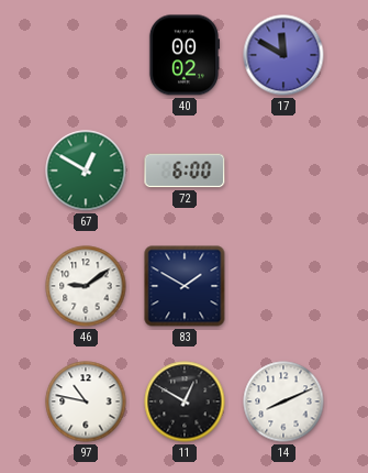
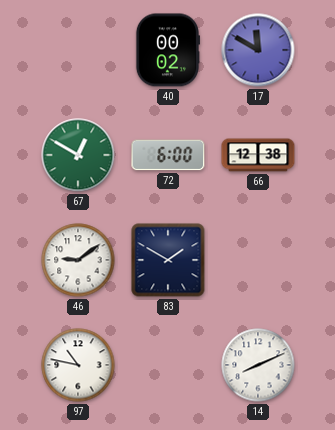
66: none -> 12:38
11: 12:50 -> none
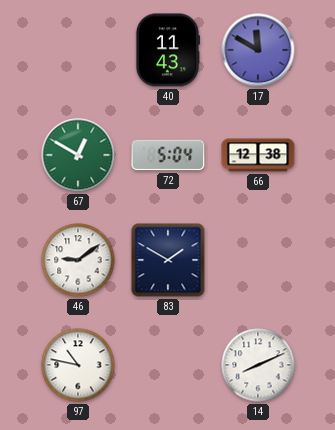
40: 00:02 -> 11:43
72: 6:00 -> 5:04
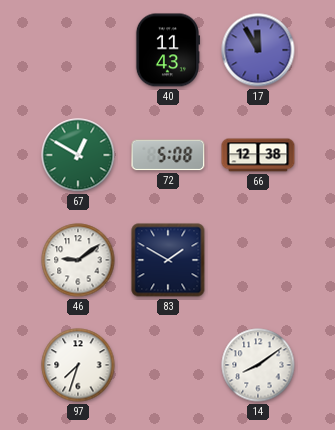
17: 11:50 -> 11:55
72: 5:04 -> 5:08
97: 10:47 -> 7:33
14: 8:11 -> 8:09
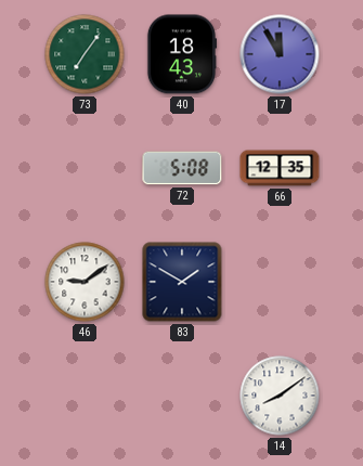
73: none -> 7:06
40: 11:43 -> 18:43
67: 12:50 -> none
66: 12:38 -> 12:35
97: 7:33 -> none
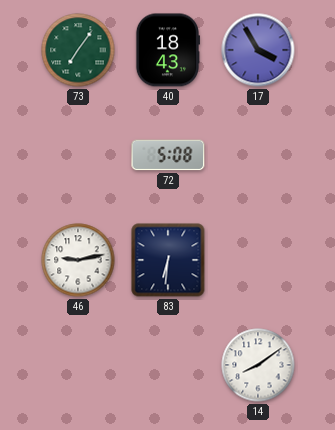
17: 11:55 -> 3:55
66: 12:35 -> none
46: 9:09 -> 9:13
83: 1:50 -> 6:31
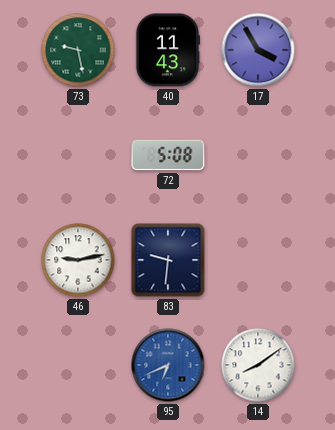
73: 7:06 -> 9:28
40: 18:43 -> 11:43
83: 6:31 -> 9:31
95: none -> 6:41
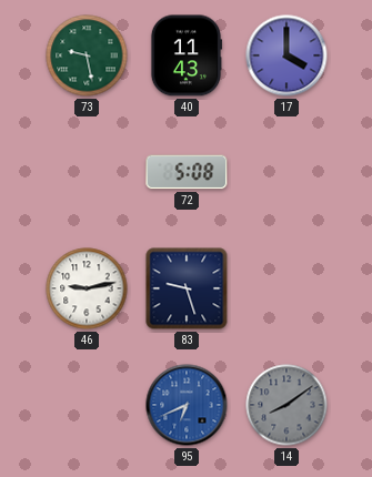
17: 3:55 -> 4:00
83: 9:31 -> 9:27
14 dial: white -> grey
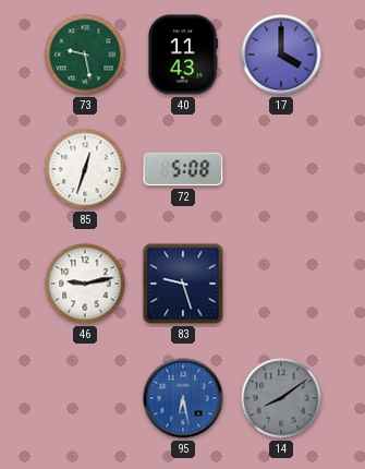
85: none -> 12:33
95: 6:41 -> 6:28
